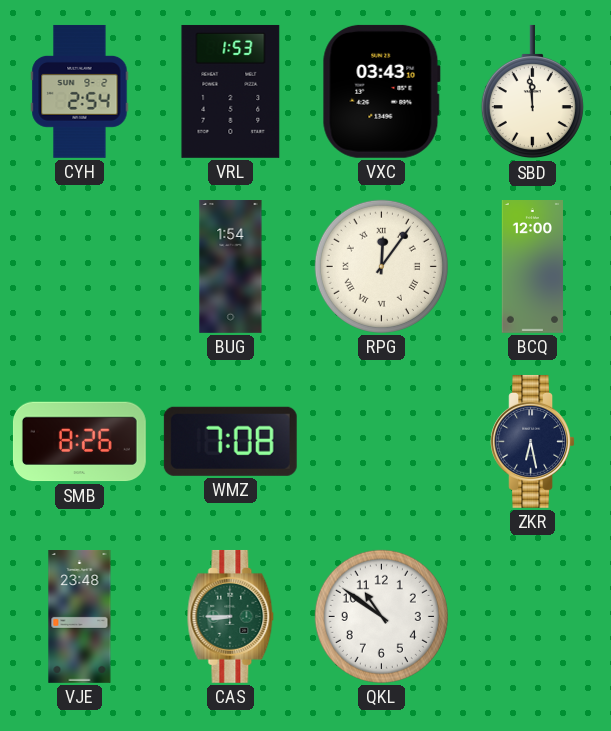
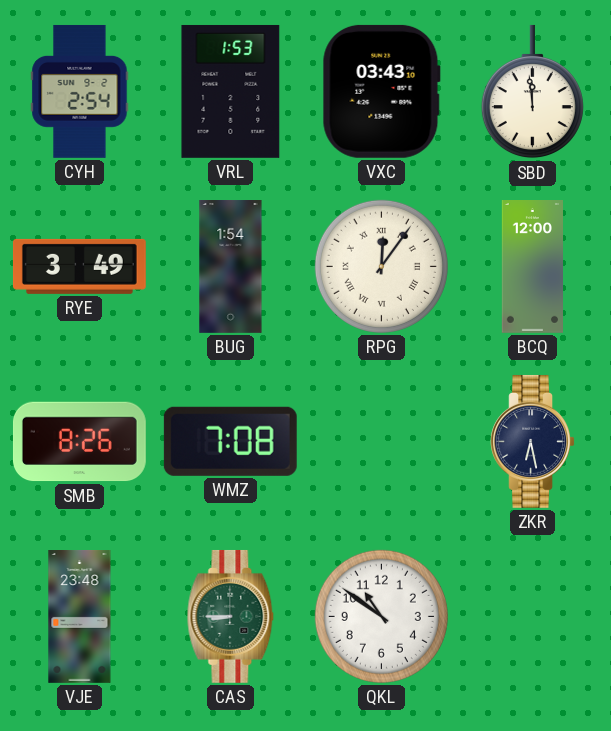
RYE: none -> 3:49
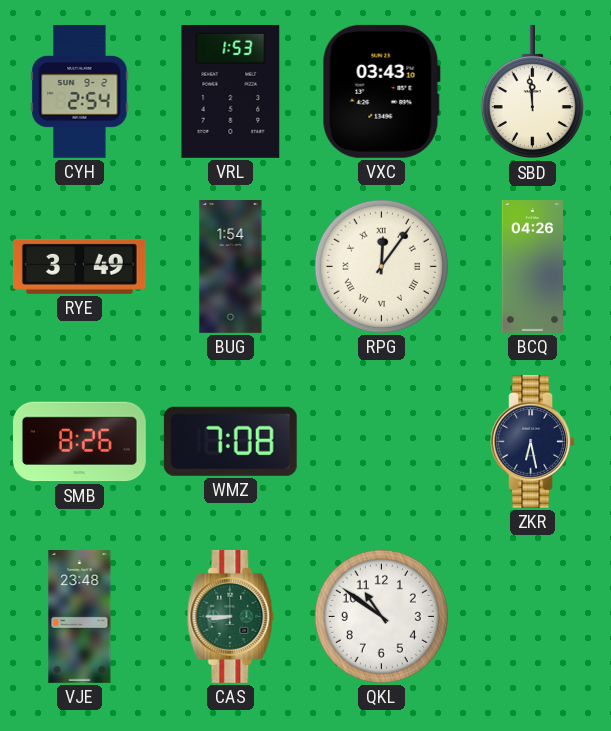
BCQ: 12:00 -> 04:26
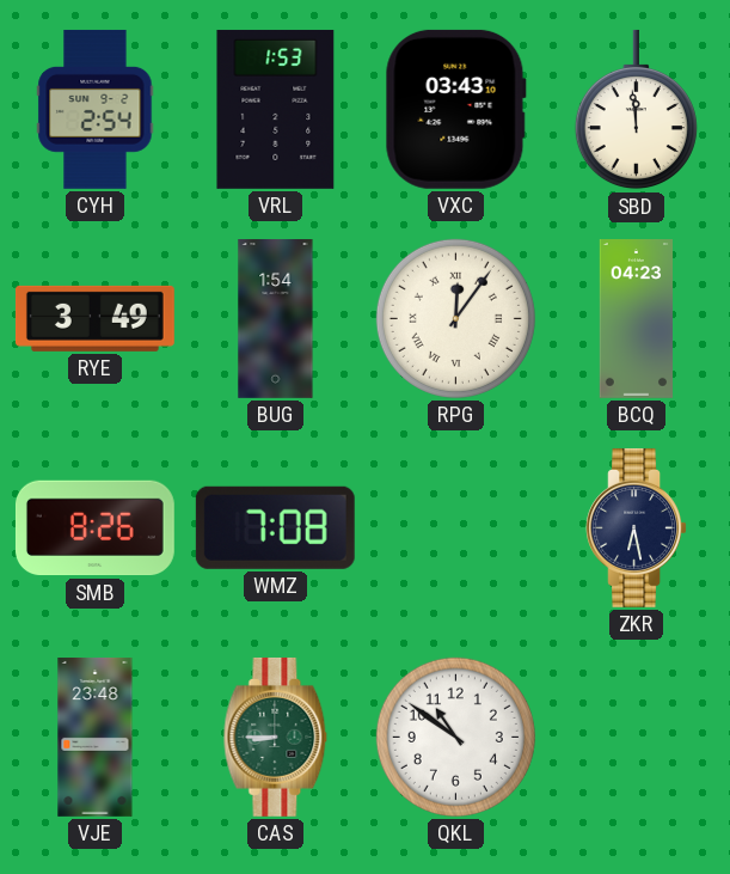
BCQ: 04:26 -> 04:23
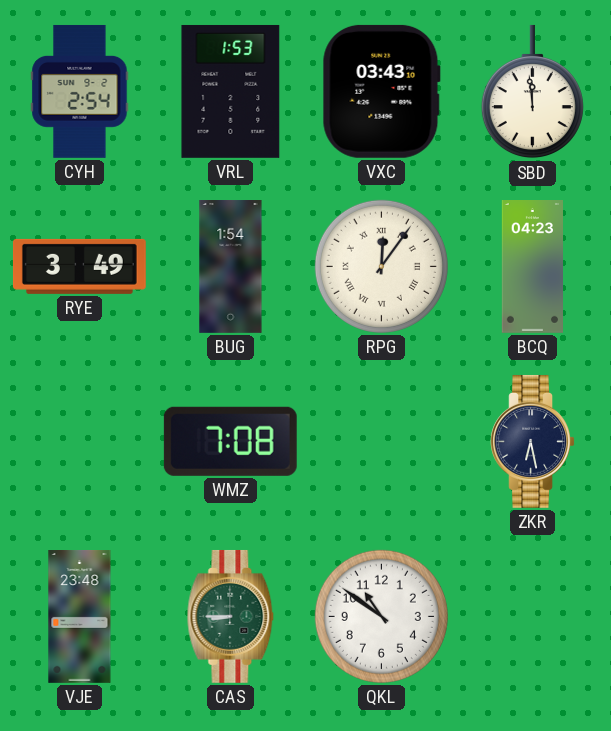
SMB: 8:26 -> none
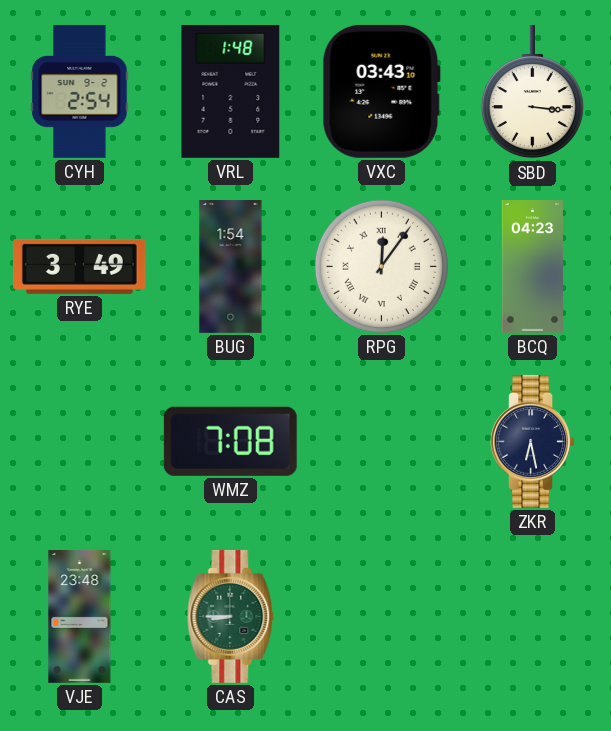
VRL: 1:53 -> 1:48
SBD: 11:59 -> 3:16
QKL: 10:51 -> none
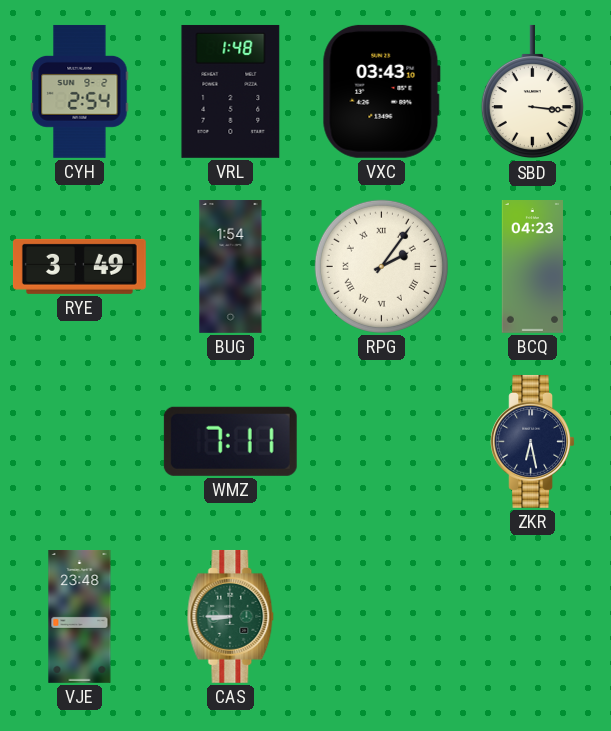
RPG: 12:06 -> 2:06
WMZ: 7:08 -> 7:11
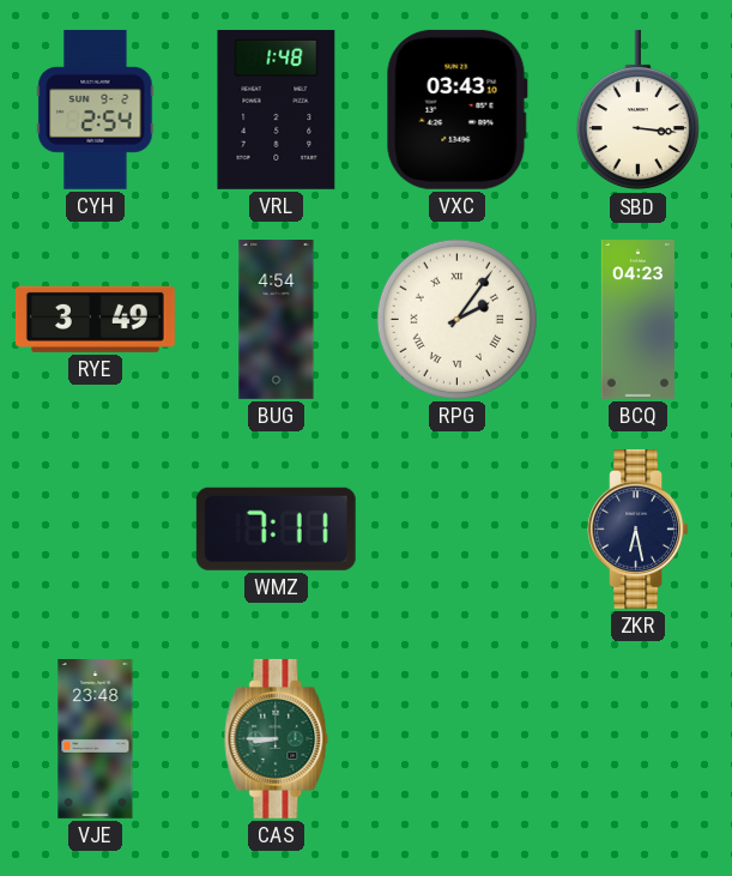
BUG: 1:54 -> 4:54
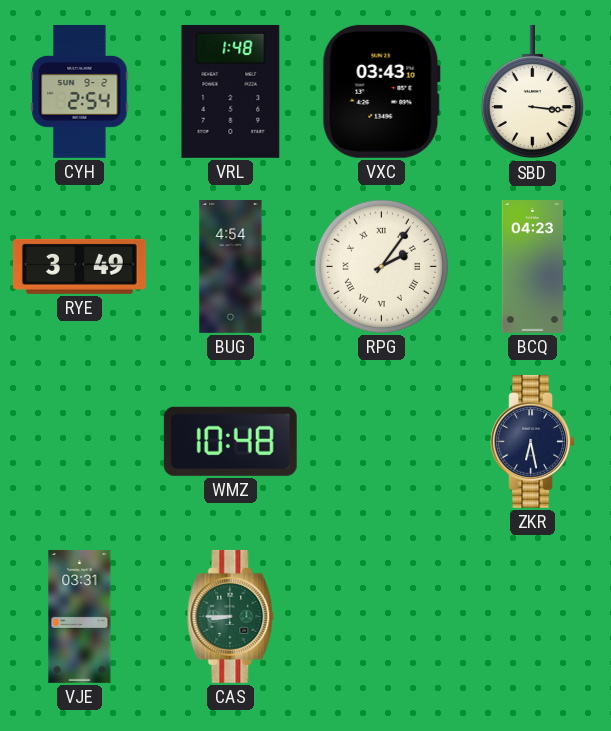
WMZ: 7:11 -> 10:48
VJE: 23:48 -> 03:31
